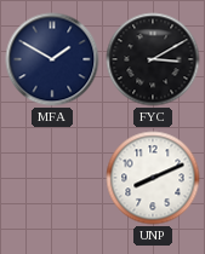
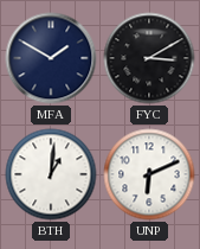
BTH: none -> 1:01
UNP: 8:11 -> 6:11
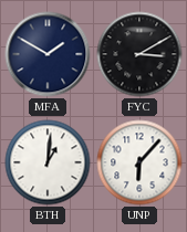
UNP: 6:11 -> 6:07
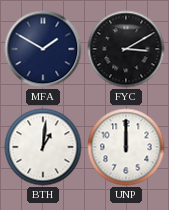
UNP: 6:07 -> 12:00
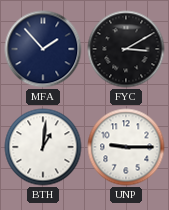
MFA: 1:50 -> 1:53
UNP: 12:00 -> 9:15
